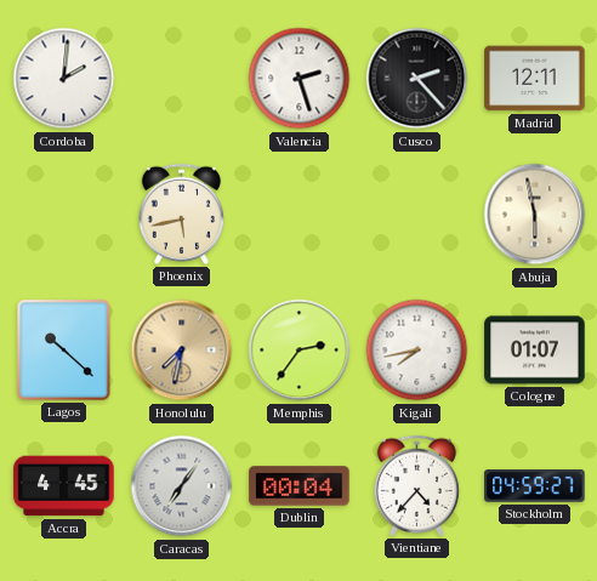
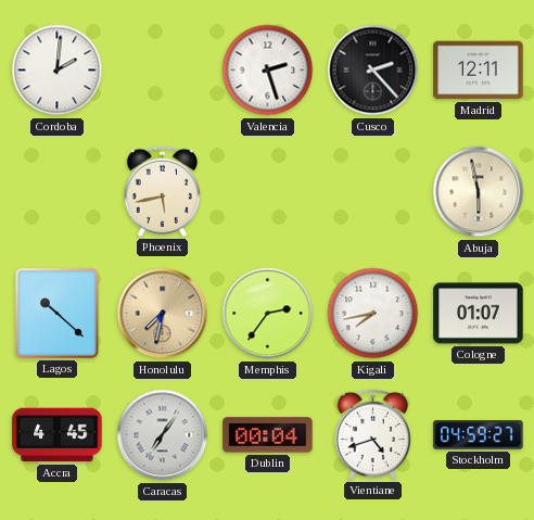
Vientiane: 4:37 -> 4:42
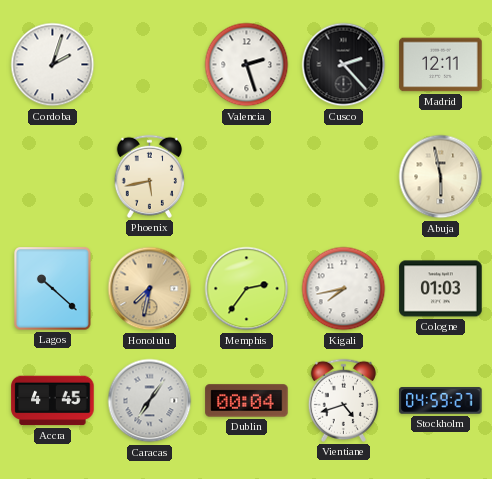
Cordoba: 2:01 -> 2:03
Cologne: 01:07 -> 01:03
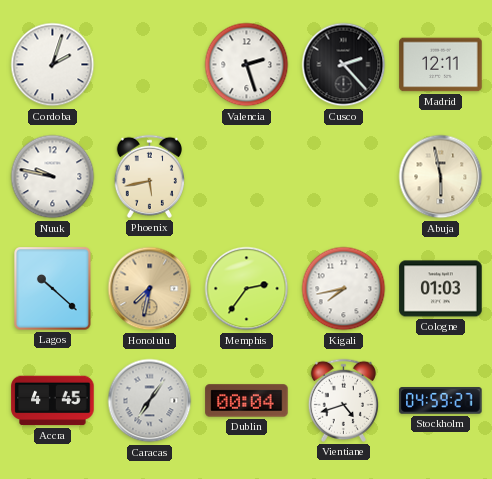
Nuuk: none -> 9:47
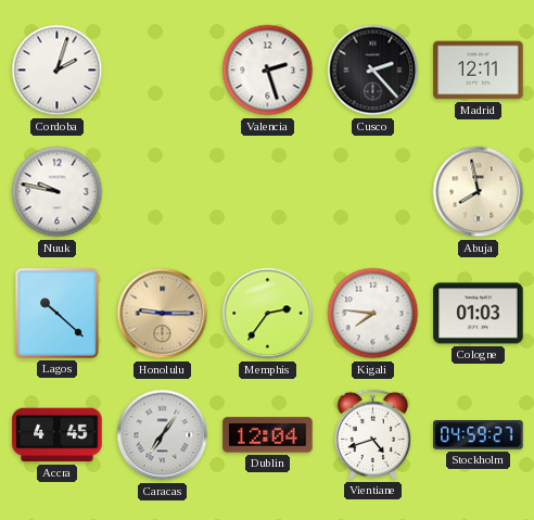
Phoenix: 5:43 -> none
Abuja: 5:58 -> 7:58
Honolulu: 7:32 -> 9:15
Kigali: 7:43 -> 7:46
Dublin: 00:04 -> 12:04
